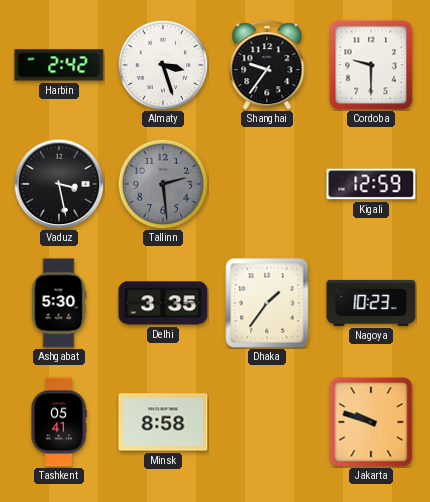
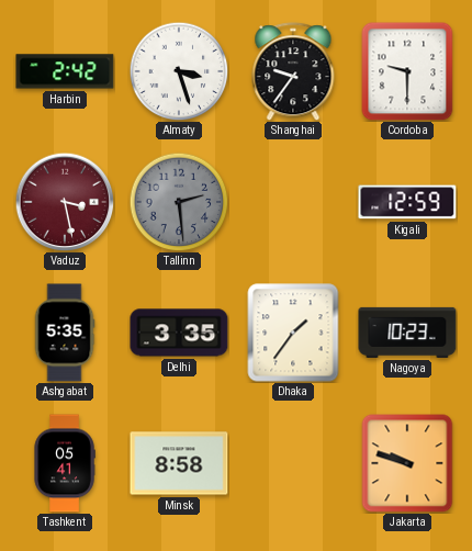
Vaduz dial: black -> burgundy
Ashgabat: 5:30 -> 5:35
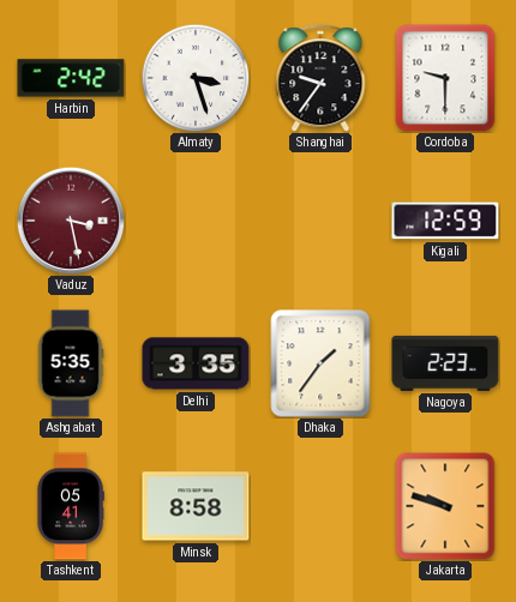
Tallinn: 2:29 -> none
Nagoya: 10:23 -> 2:23
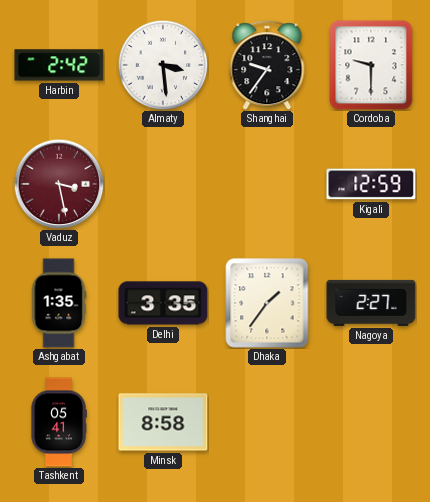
Almaty: 3:27 -> 3:29
Ashgabat: 5:35 -> 1:35
Nagoya: 2:23 -> 2:27
Jakarta: 9:48 -> none
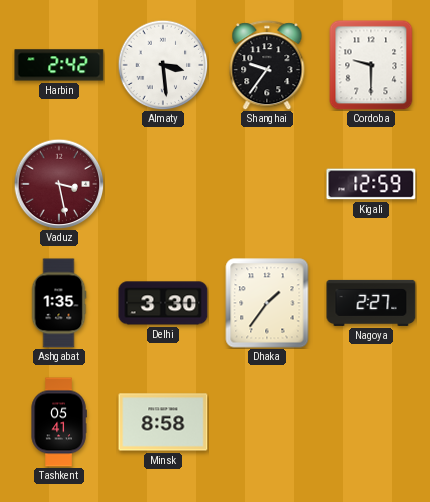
Delhi: 3:35 -> 3:30
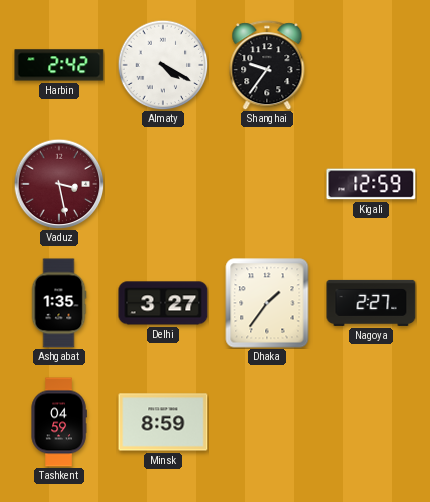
Almaty: 3:29 -> 4:20
Cordoba: 9:30 -> none
Delhi: 3:30 -> 3:27
Tashkent: 05:41 -> 04:59
Minsk: 8:58 -> 8:59
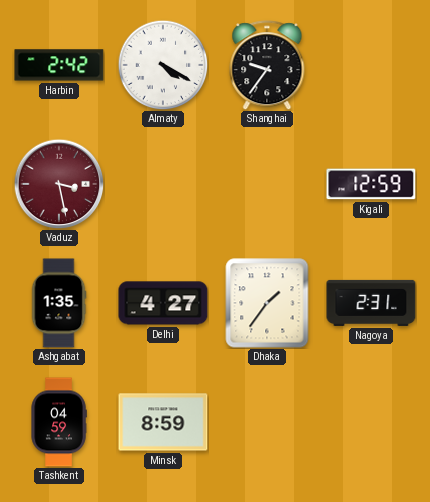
Delhi: 3:27 -> 4:27
Nagoya: 2:27 -> 2:31
